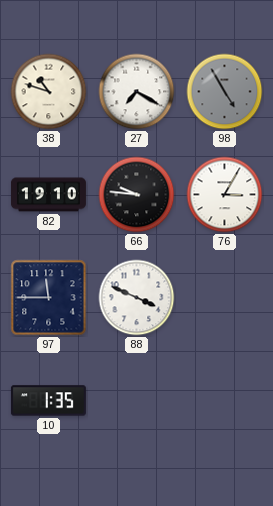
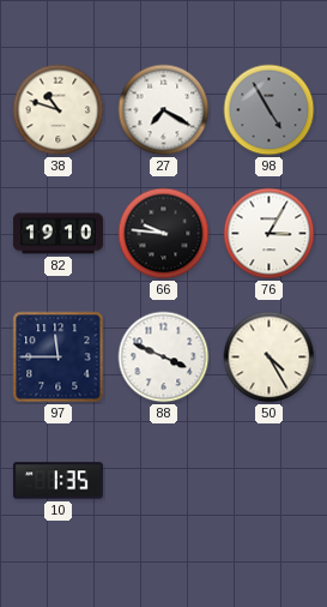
50: none -> 4:25
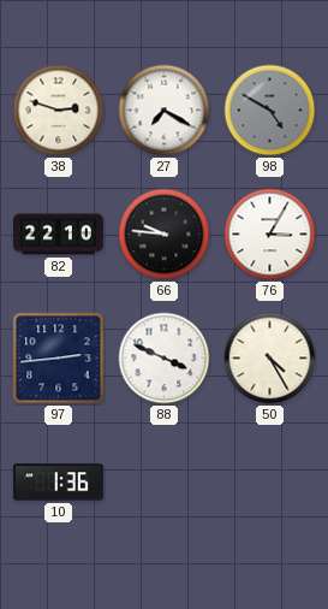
38: 10:48 -> 2:48
98: 4:55 -> 4:50
82: 19:10 -> 22:10
97: 11:45 -> 2:44
10: 1:35 -> 1:36
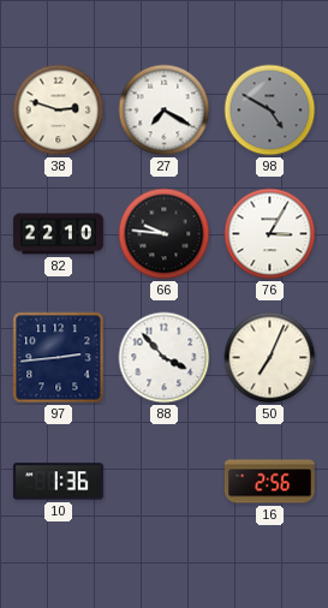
88: 3:49 -> 3:53
50: 4:25 -> 7:04
16: none -> 2:56
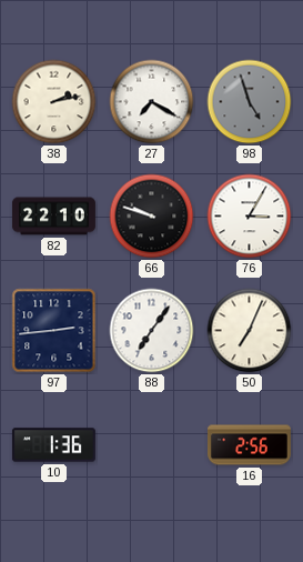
38: 2:48 -> 2:13
98: 4:50 -> 4:57
66: 9:46 -> 9:48
88: 3:53 -> 7:06
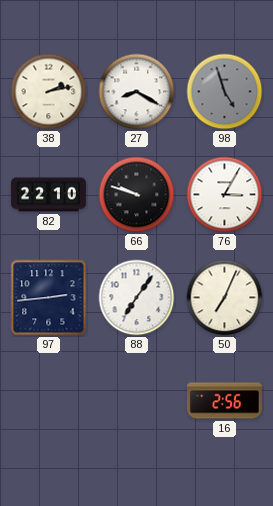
27: 7:20 -> 8:20
10: 1:36 -> none
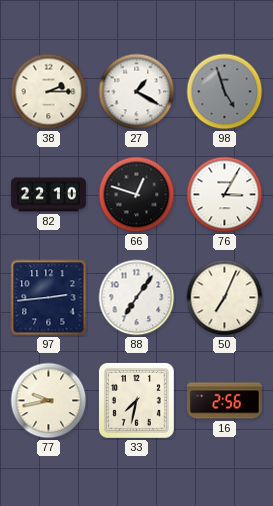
38: 2:13 -> 2:15
27: 8:20 -> 1:20
66: 9:48 -> 12:48
77: none -> 9:43
33: none -> 7:32
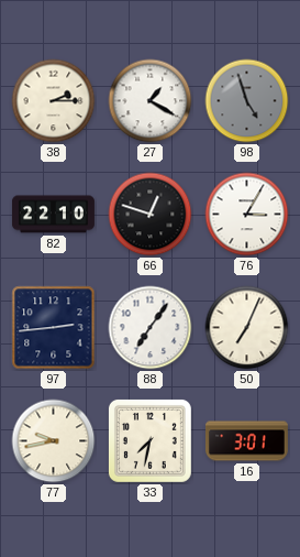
16: 2:56 -> 3:01
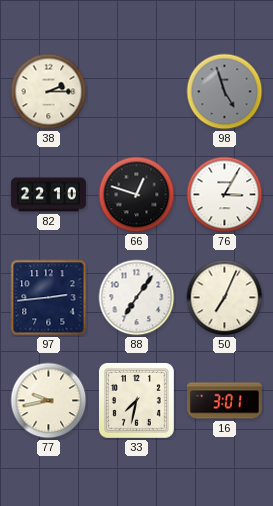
27: 1:20 -> none
